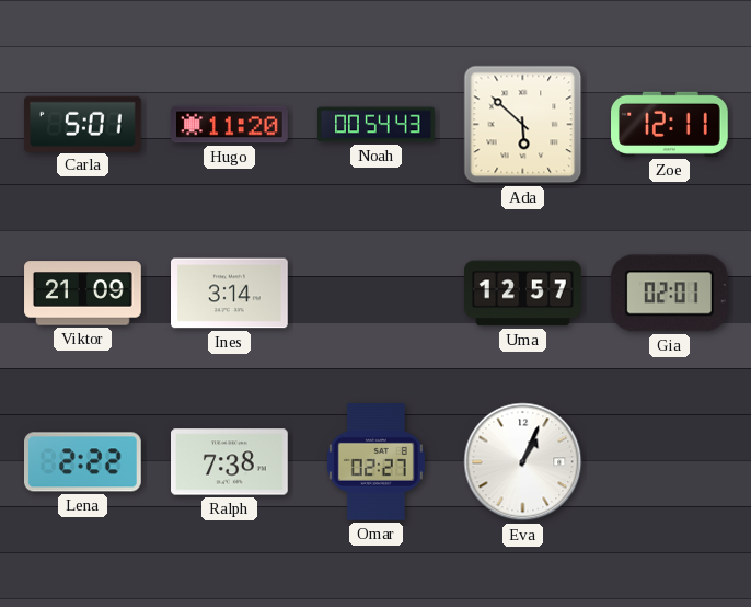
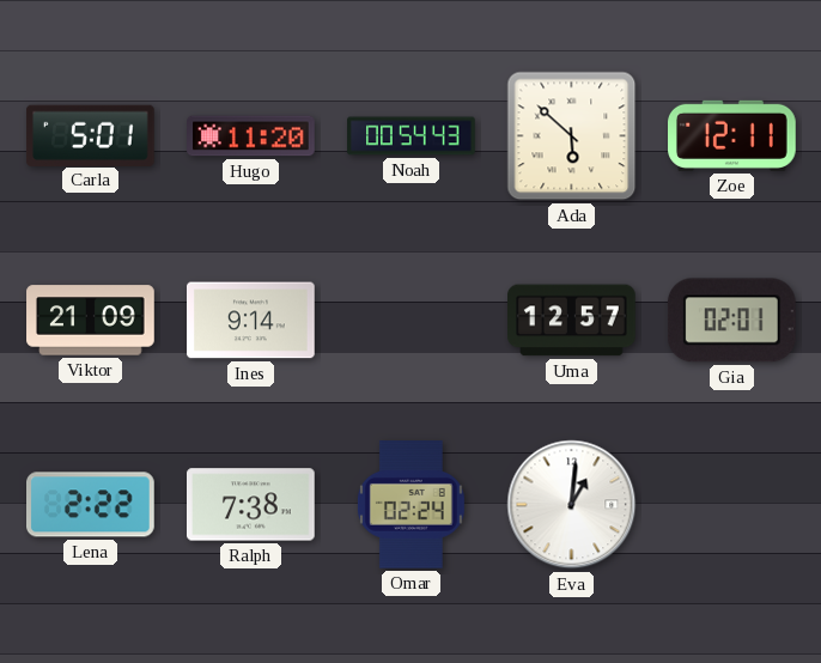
Ines: 3:14 -> 9:14
Omar: 02:27 -> 02:24
Eva: 1:04 -> 1:01
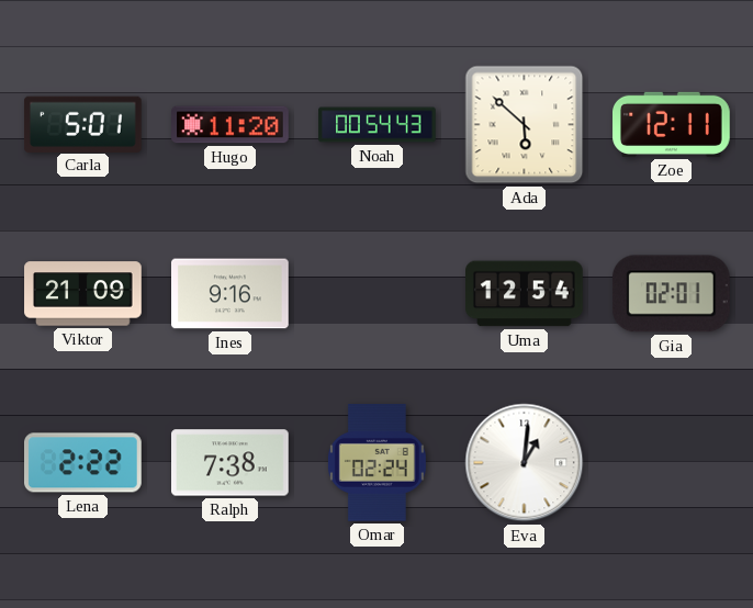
Ines: 9:14 -> 9:16
Uma: 12:57 -> 12:54
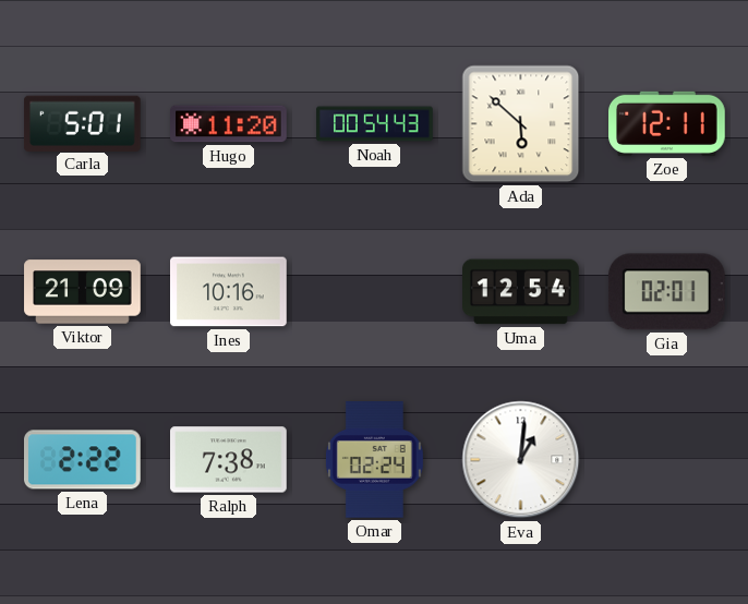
Ines: 9:16 -> 10:16
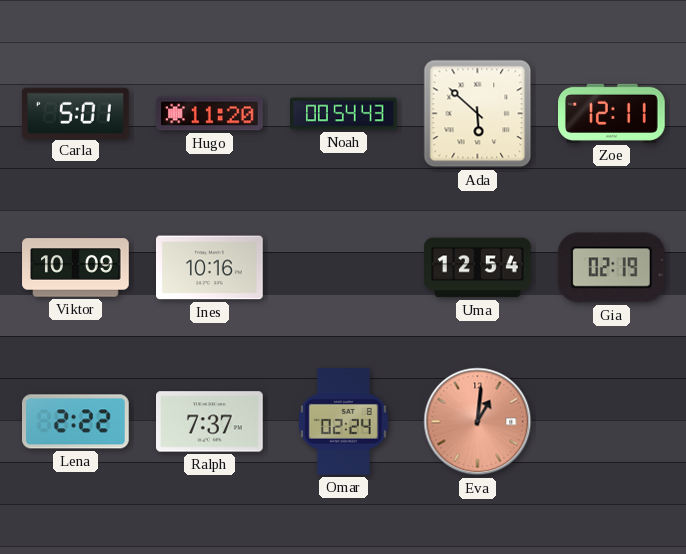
Viktor: 21:09 -> 10:09
Gia: 02:01 -> 02:19
Ralph: 7:38 -> 7:37
Eva dial: white -> salmon
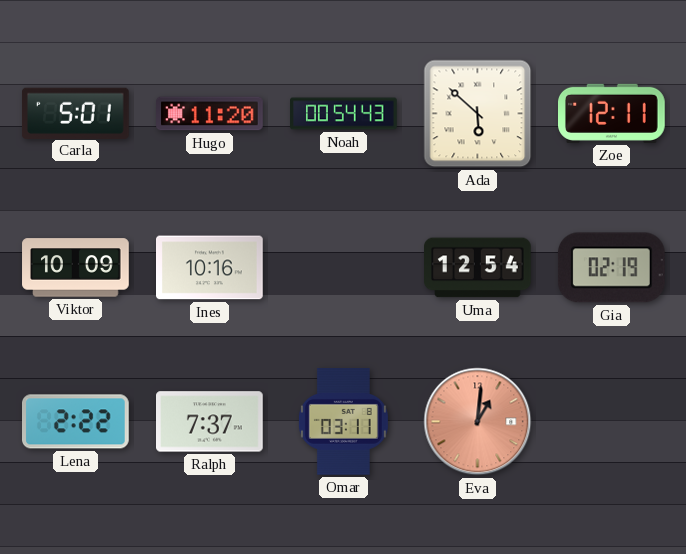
Omar: 02:24 -> 03:11
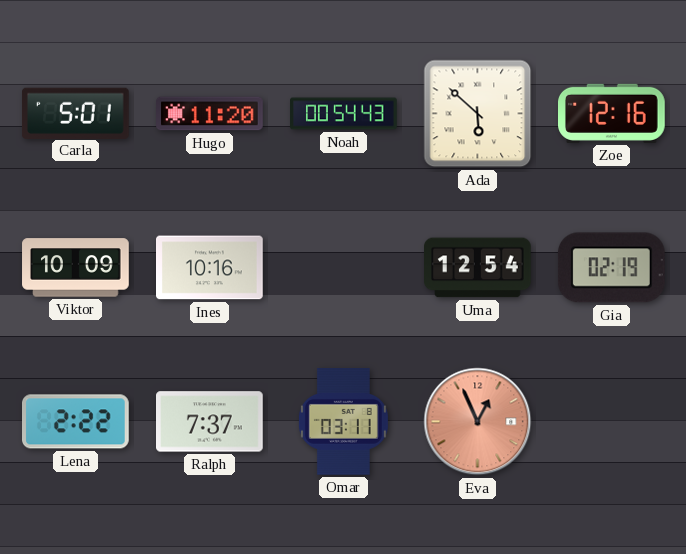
Zoe: 12:11 -> 12:16
Eva: 1:01 -> 12:56
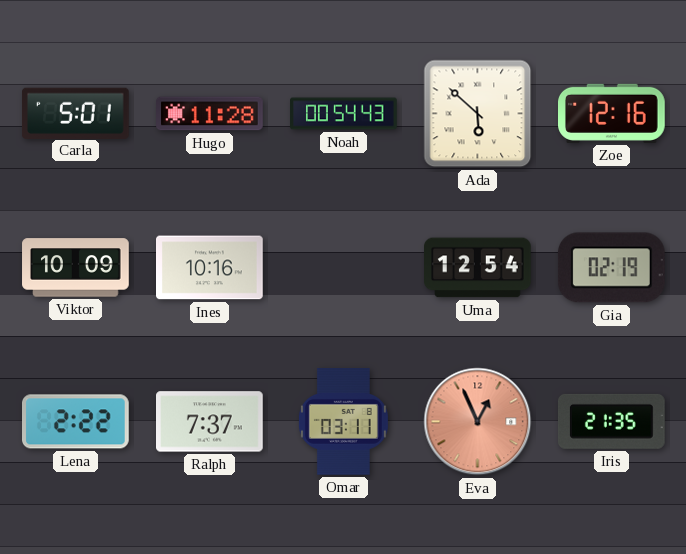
Hugo: 11:20 -> 11:28
Iris: none -> 21:35
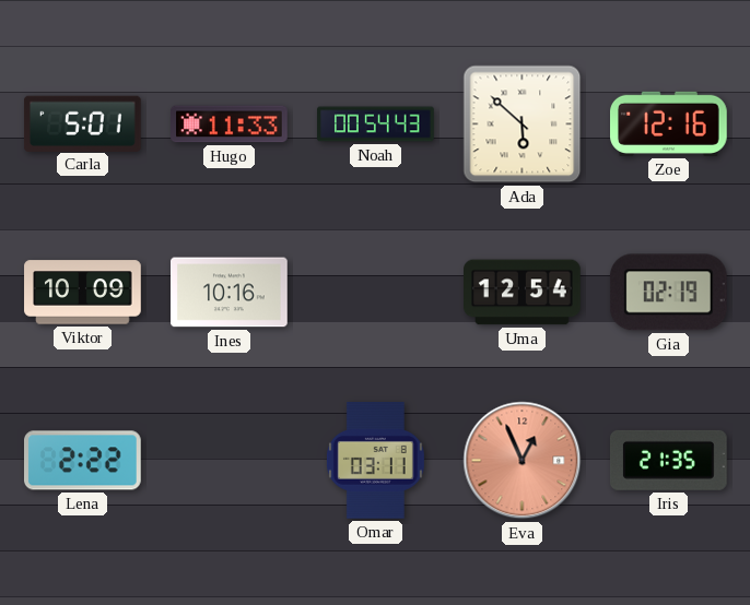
Hugo: 11:28 -> 11:33
Ralph: 7:37 -> none
